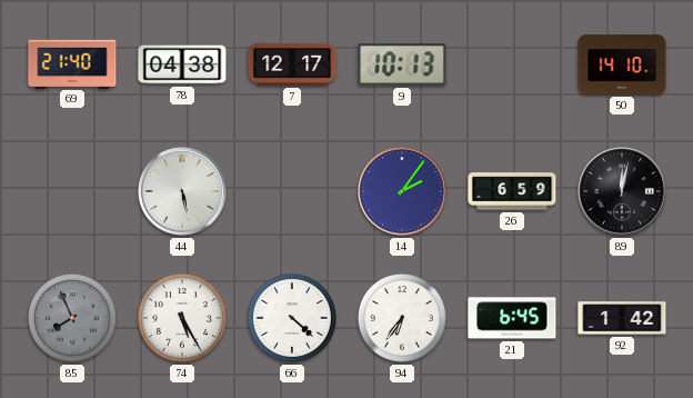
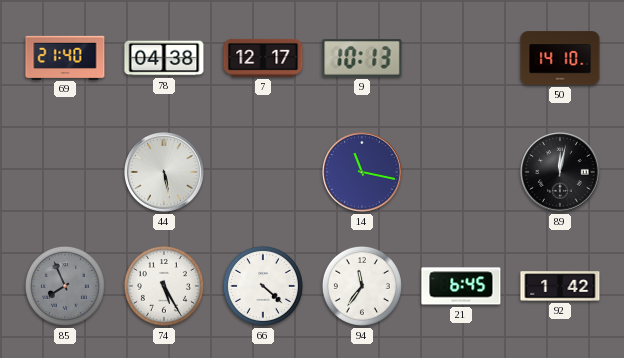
14: 2:06 -> 11:17
26: 6:59 -> none
94: 6:36 -> 11:36
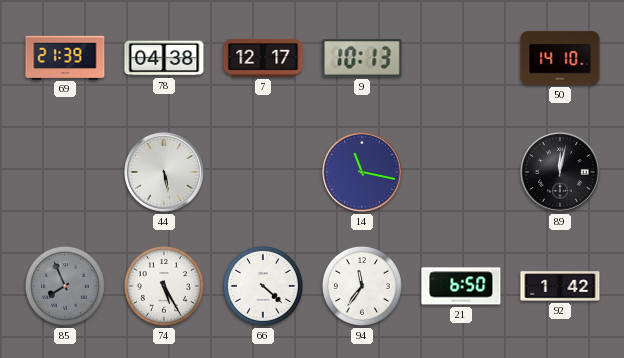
69: 21:40 -> 21:39
21: 6:45 -> 6:50
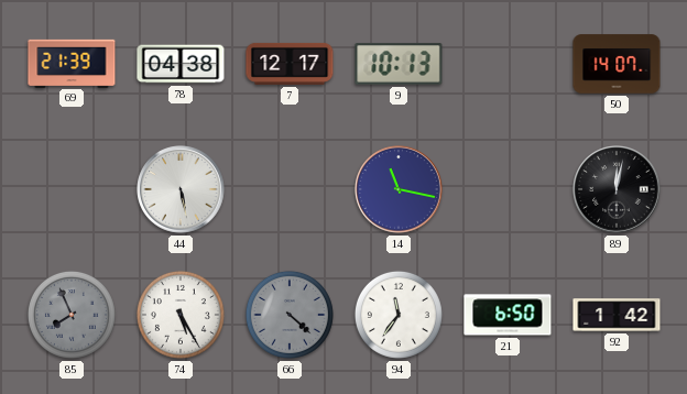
50: 14:10 -> 14:07
66 dial: white -> grey
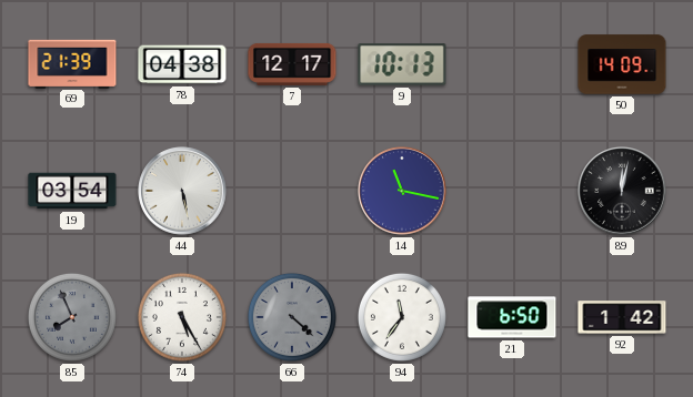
50: 14:07 -> 14:09
19: none -> 03:54
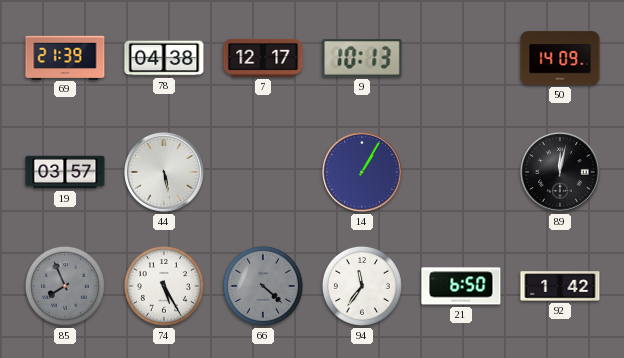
19: 03:54 -> 03:57
14: 11:17 -> 1:05
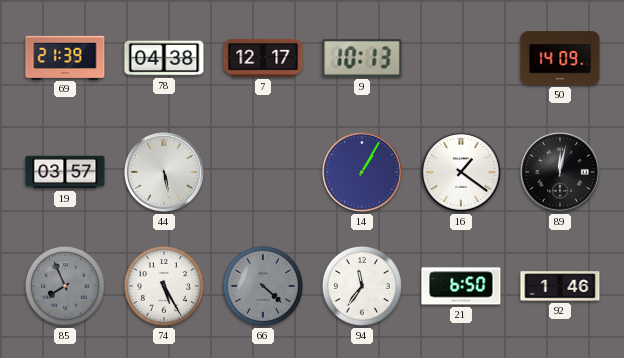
16: none -> 1:21
92: 1:42 -> 1:46
